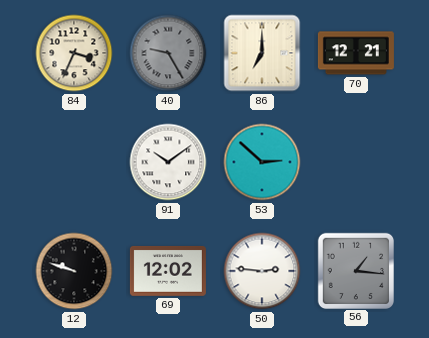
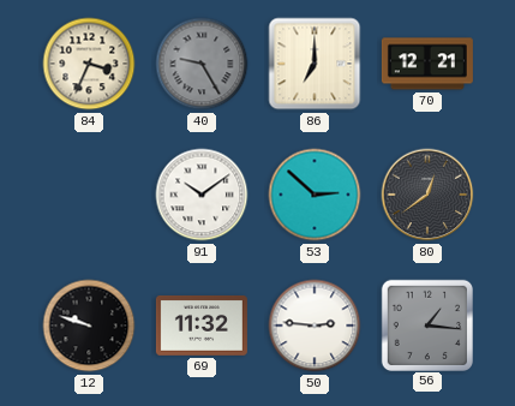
80: none -> 12:39
69: 12:02 -> 11:32
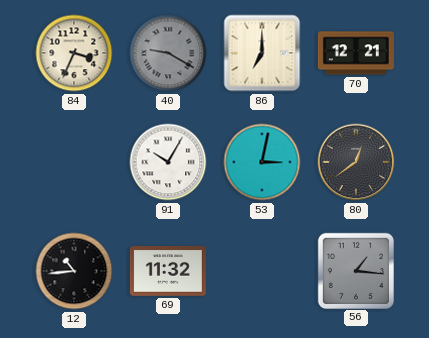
40: 9:25 -> 9:20
91: 10:09 -> 10:05
53: 2:52 -> 3:02
12: 9:48 -> 10:44
50: 2:46 -> none
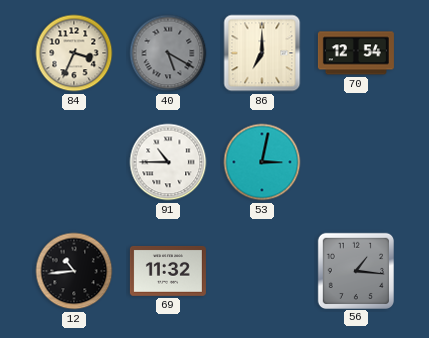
40: 9:20 -> 5:20
70: 12:21 -> 12:54
91: 10:05 -> 10:45
80: 12:39 -> none
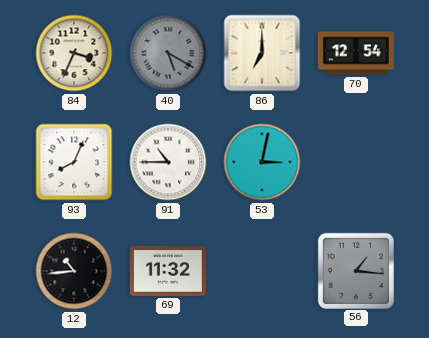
93: none -> 8:04
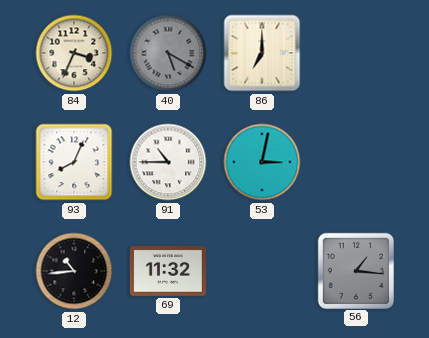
70: 12:54 -> none
